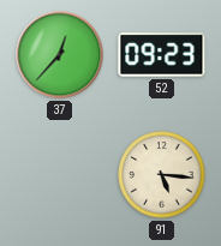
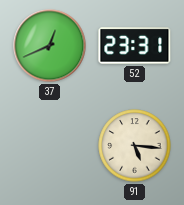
37: 12:37 -> 12:41
52: 09:23 -> 23:31
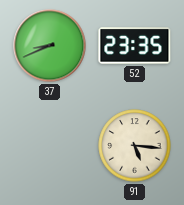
37: 12:41 -> 8:41
52: 23:31 -> 23:35
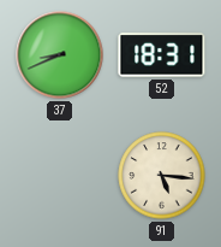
52: 23:35 -> 18:31
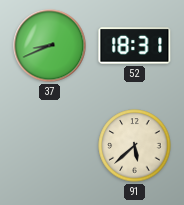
91: 5:16 -> 5:38
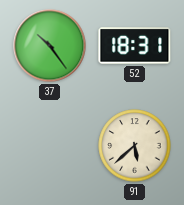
37: 8:41 -> 10:24
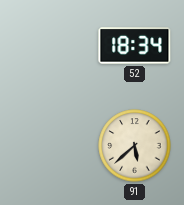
37: 10:24 -> none
52: 18:31 -> 18:34
